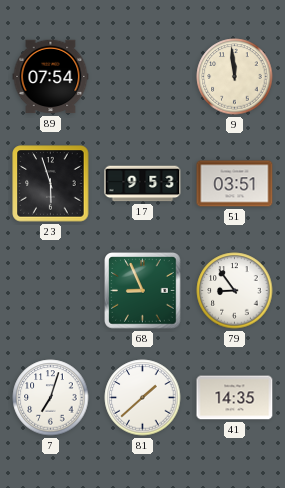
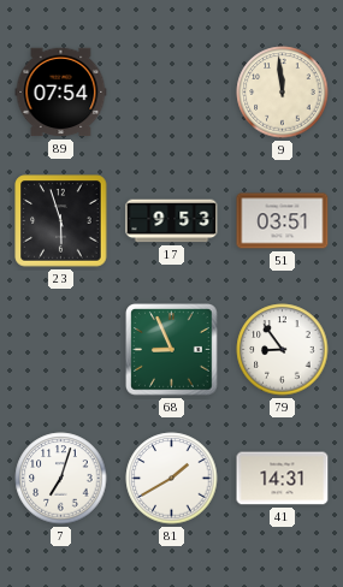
81: 1:38 -> 1:40
41: 14:35 -> 14:31
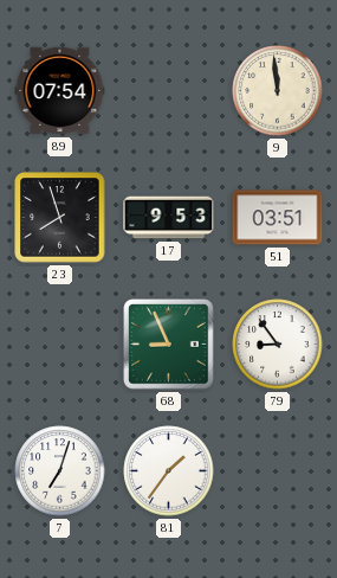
23: 5:57 -> 7:57
81: 1:40 -> 1:36
41: 14:31 -> none
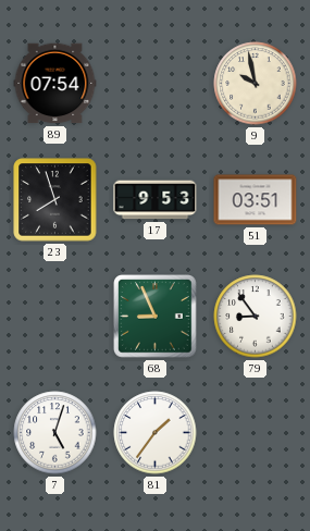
9: 11:59 -> 9:58
7: 7:03 -> 5:03
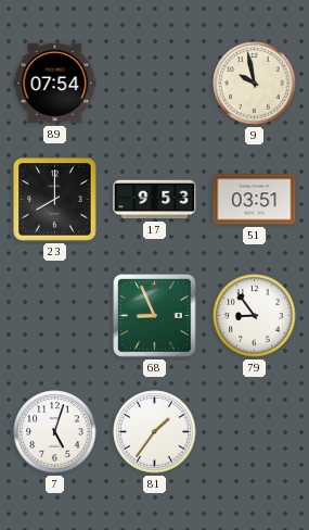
23: 7:57 -> 8:00
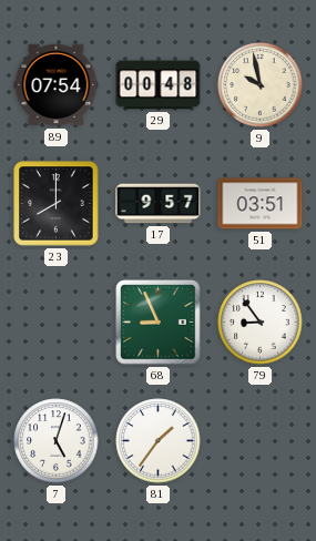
29: none -> 00:48
17: 9:53 -> 9:57
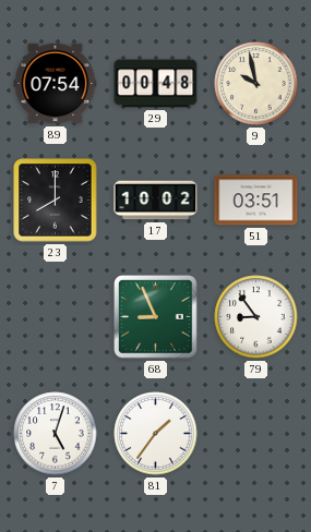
17: 9:57 -> 10:02
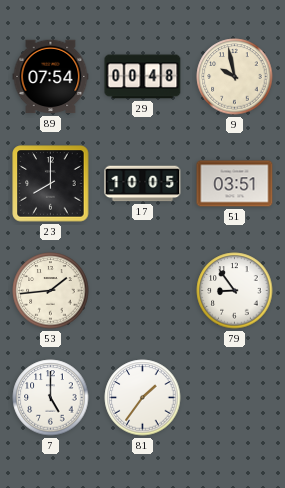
17: 10:02 -> 10:05
53: none -> 1:44
68: 8:56 -> none
7: 5:03 -> 5:00
